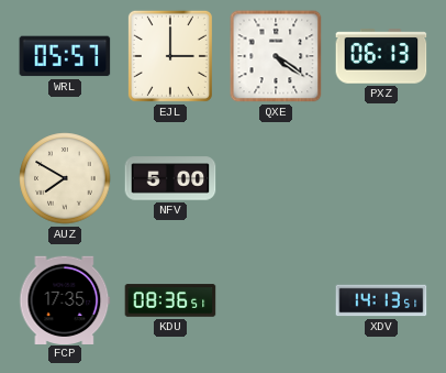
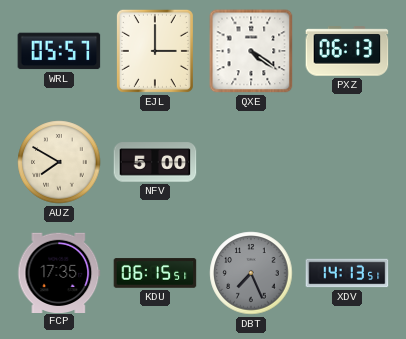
KDU: 08:36 -> 06:15
DBT: none -> 7:26
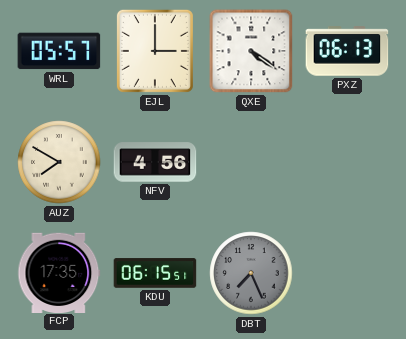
NFV: 5:00 -> 4:56
XDV: 14:13 -> none
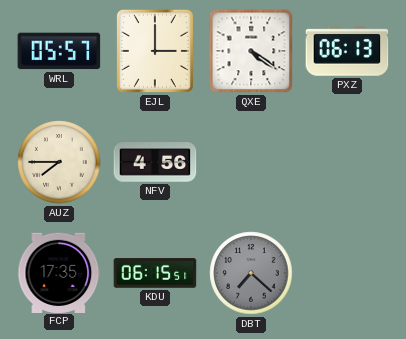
AUZ: 7:50 -> 7:45
DBT: 7:26 -> 7:22
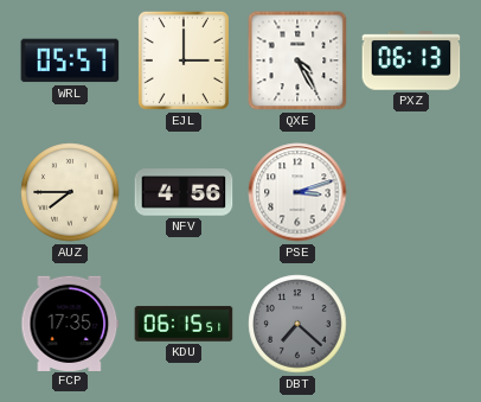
QXE: 4:21 -> 4:25
PSE: none -> 3:12
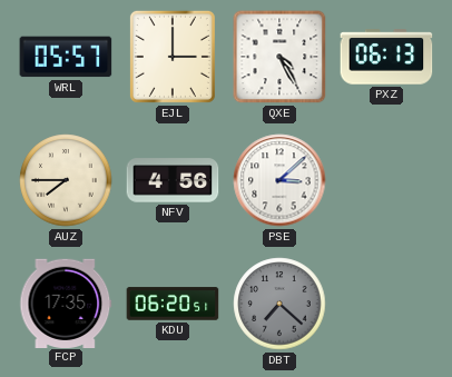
PSE: 3:12 -> 3:08
KDU: 06:15 -> 06:20
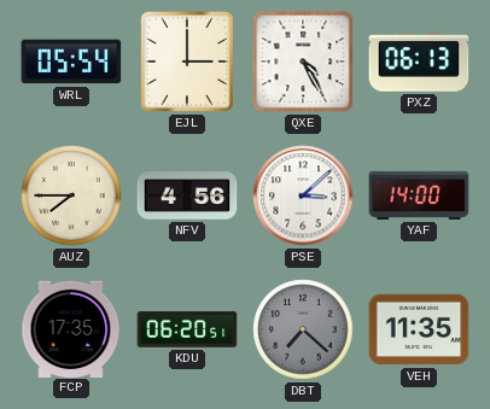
WRL: 05:57 -> 05:54
YAF: none -> 14:00
VEH: none -> 11:35
